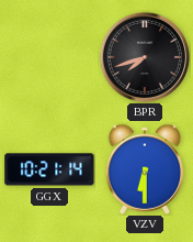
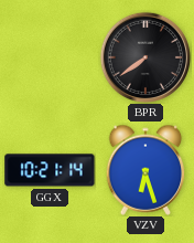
BPR: 7:42 -> 7:39
VZV: 6:30 -> 6:27
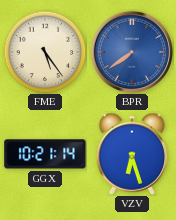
FME: none -> 5:24
BPR dial: black -> blue
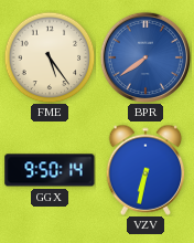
GGX: 10:21 -> 9:50
VZV: 6:27 -> 6:32
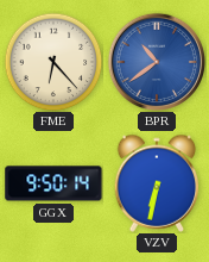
FME: 5:24 -> 6:23
BPR: 7:39 -> 10:39
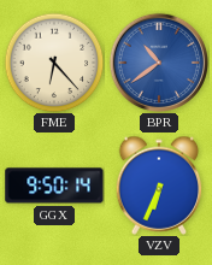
VZV: 6:32 -> 6:34
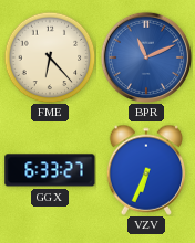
BPR: 10:39 -> 11:11
GGX: 9:50 -> 6:33
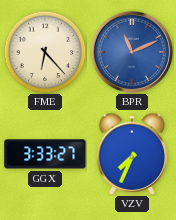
GGX: 6:33 -> 3:33
VZV: 6:34 -> 7:34
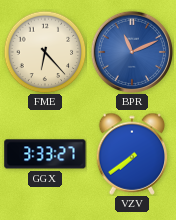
VZV: 7:34 -> 7:39
